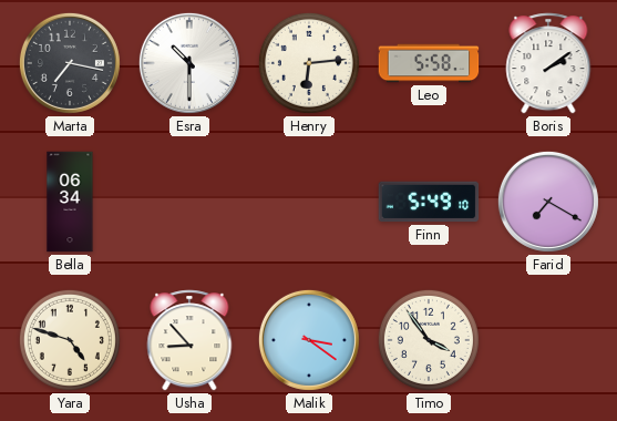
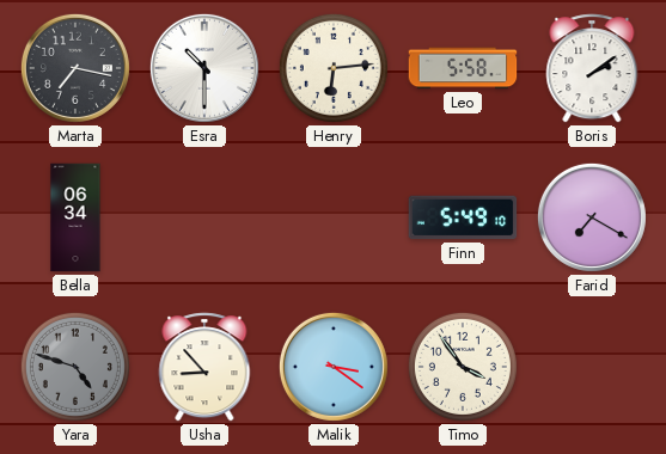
Yara dial: cream -> grey
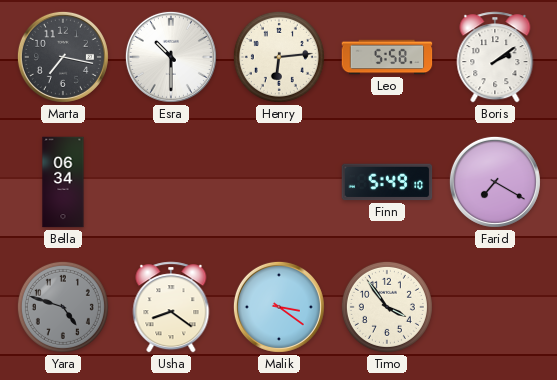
Usha: 8:53 -> 8:21
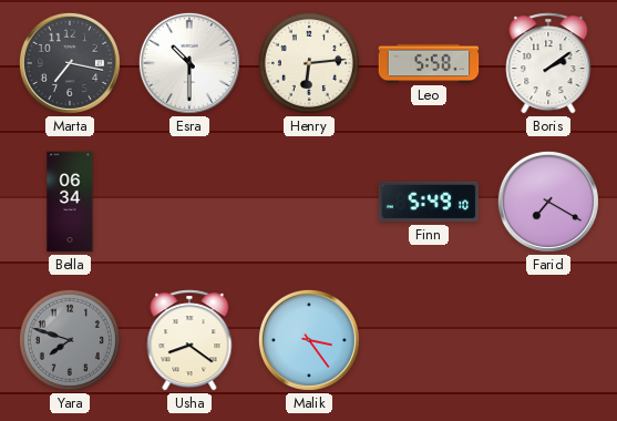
Yara: 4:48 -> 7:48
Malik: 3:21 -> 3:24
Timo: 3:54 -> none
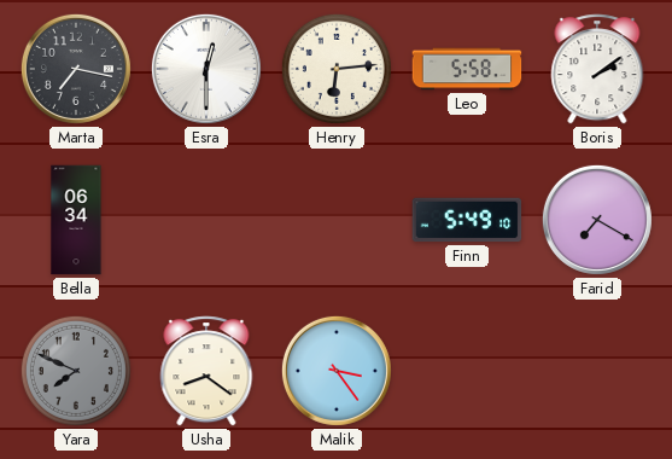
Esra: 10:30 -> 12:30
Yara: 7:48 -> 7:49
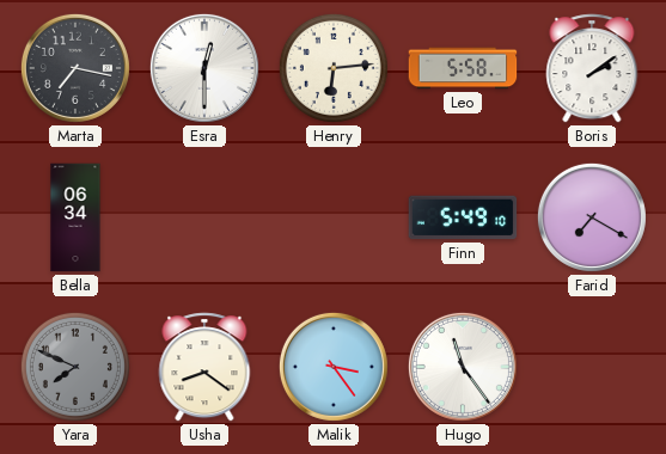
Hugo: none -> 11:24
